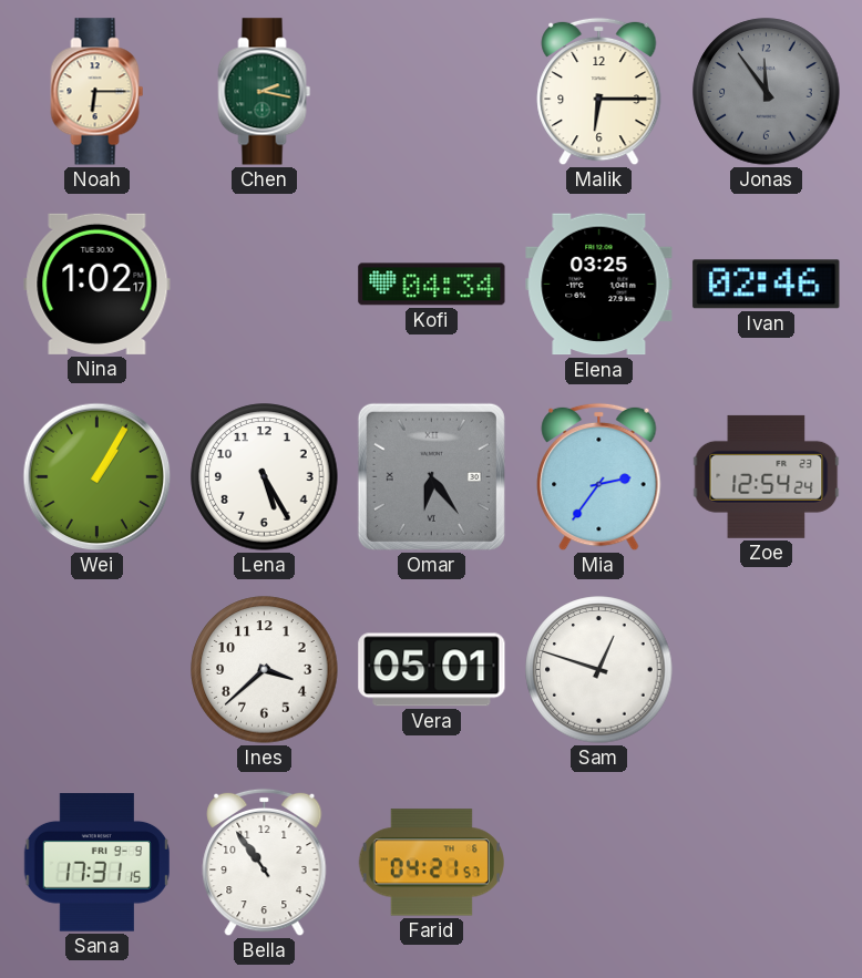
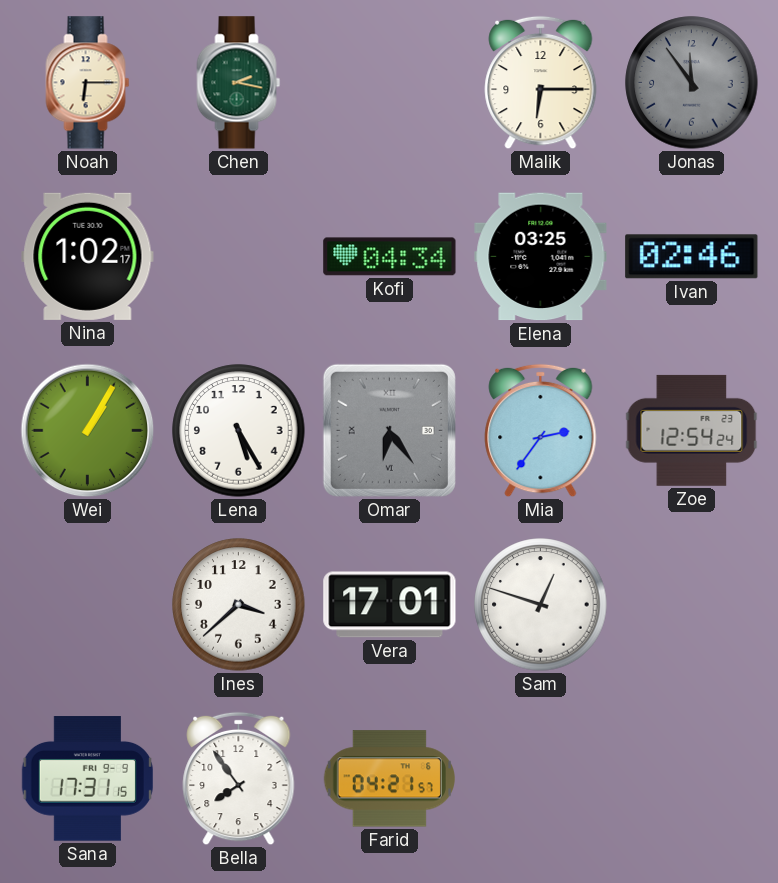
Vera: 05:01 -> 17:01
Bella: 10:54 -> 7:54
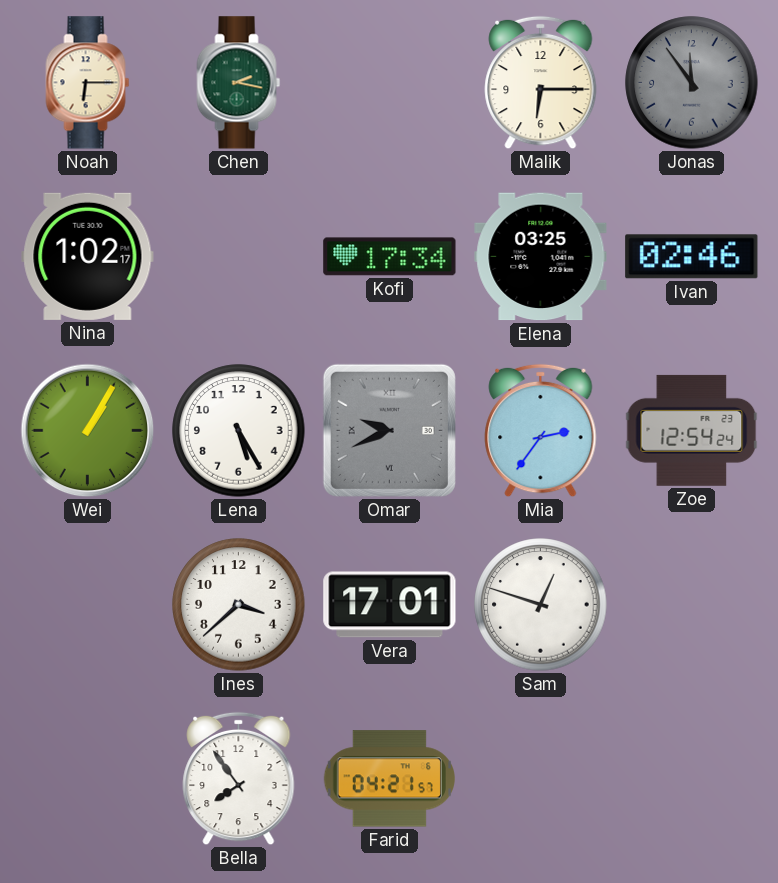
Kofi: 04:34 -> 17:34
Omar: 6:24 -> 9:41
Sana: 17:31 -> none
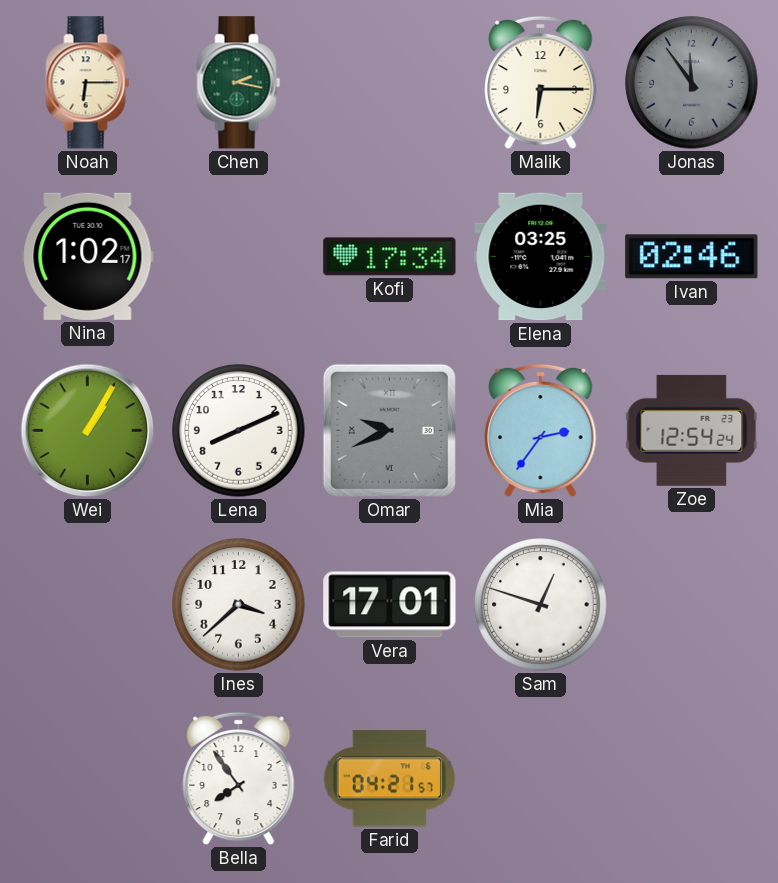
Lena: 5:25 -> 8:11
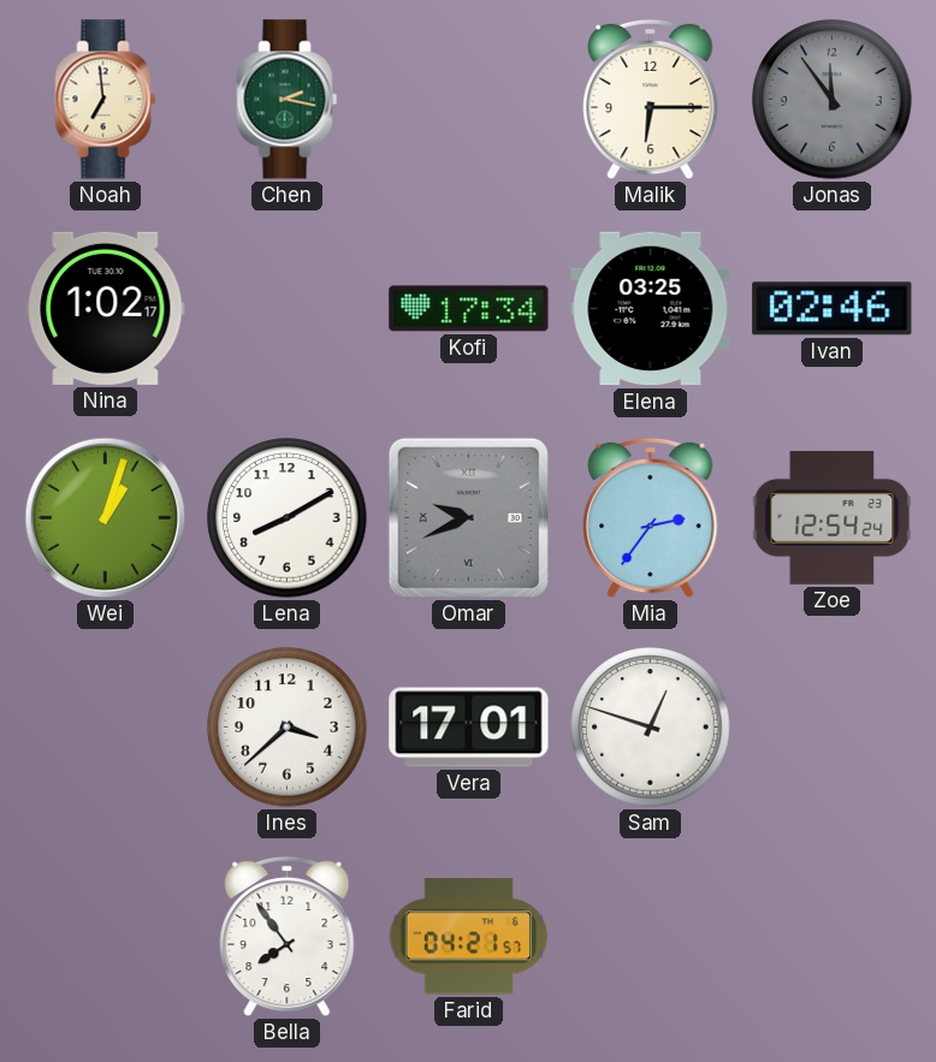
Noah: 6:15 -> 6:59
Wei: 1:05 -> 1:03
Lena: 8:11 -> 8:10
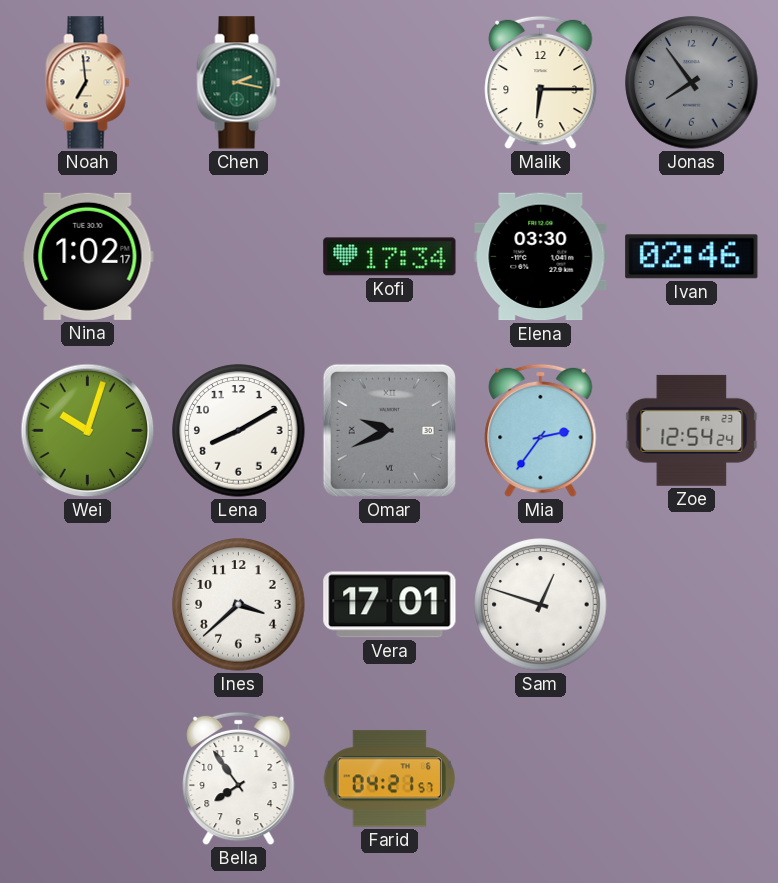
Jonas: 11:54 -> 7:54
Elena: 03:25 -> 03:30
Wei: 1:03 -> 10:03
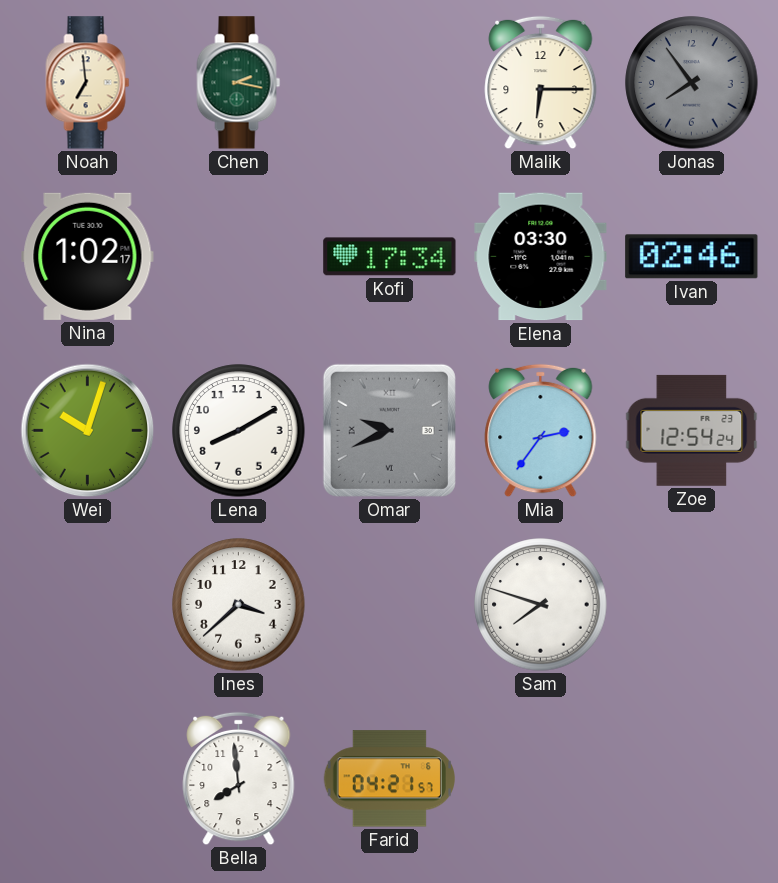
Vera: 17:01 -> none
Sam: 12:48 -> 7:48
Bella: 7:54 -> 7:59
